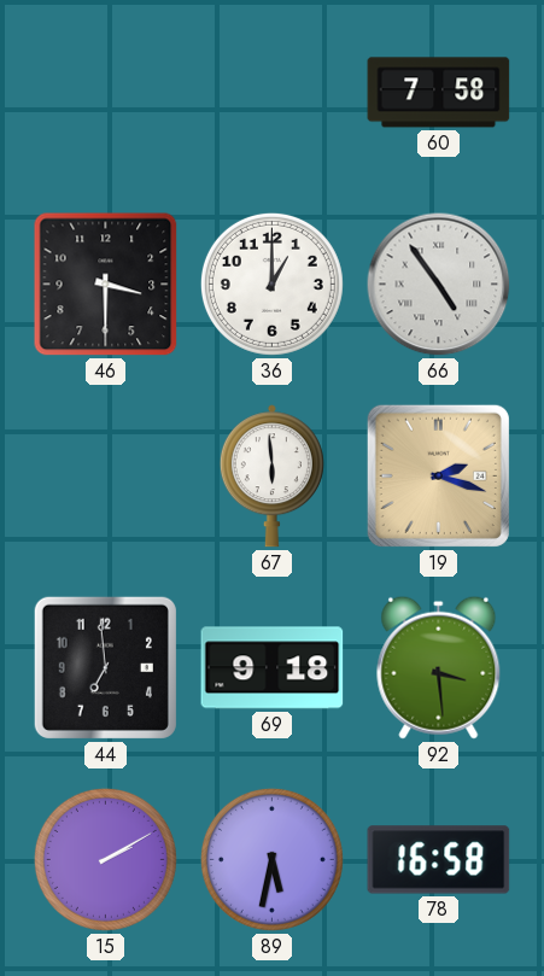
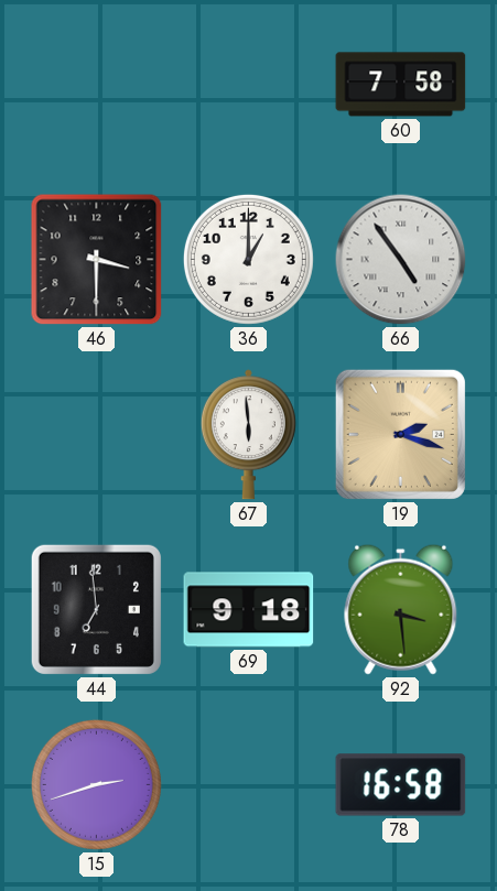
15: 2:10 -> 2:42
89: 5:32 -> none
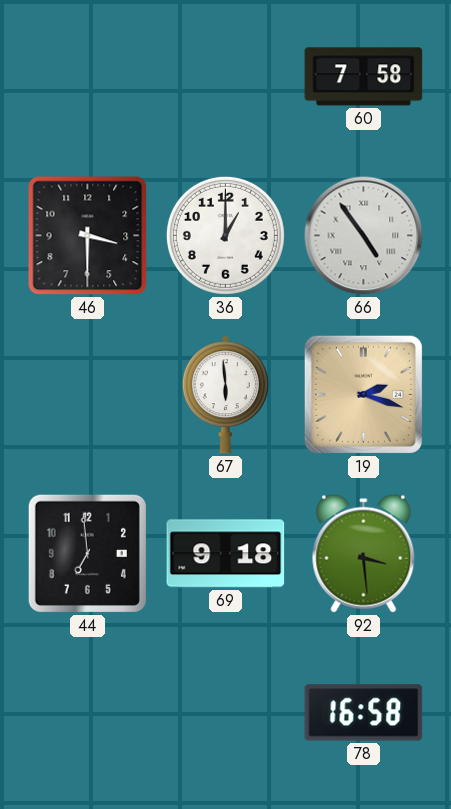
15: 2:42 -> none
